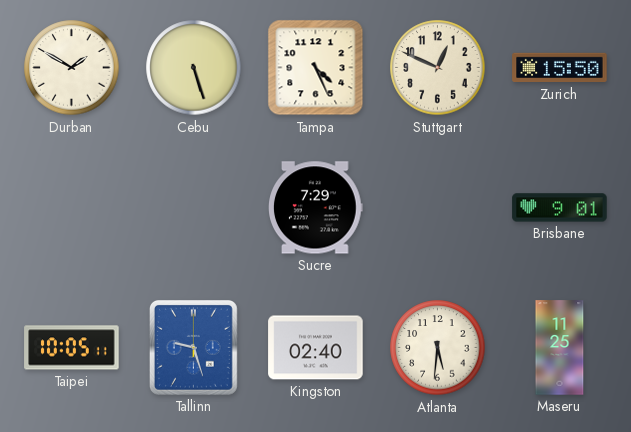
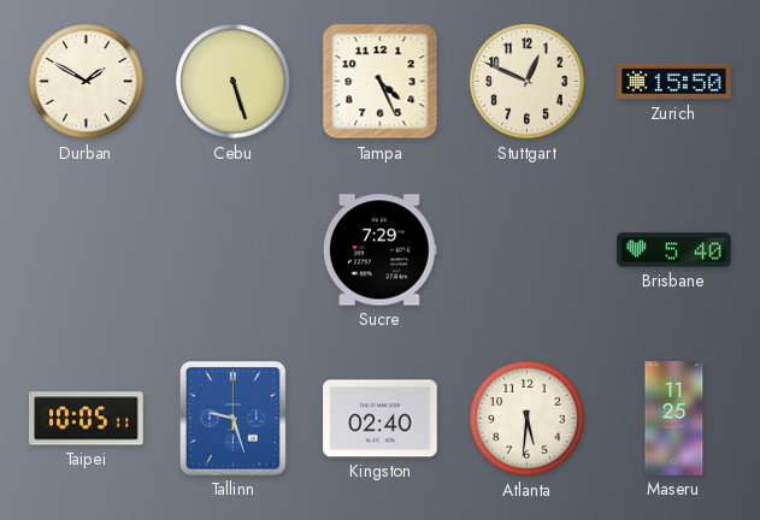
Brisbane: 9:01 -> 5:40
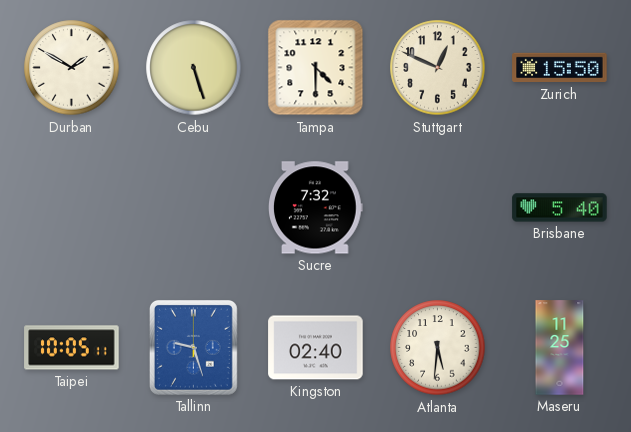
Tampa: 4:26 -> 4:30
Sucre: 7:29 -> 7:32
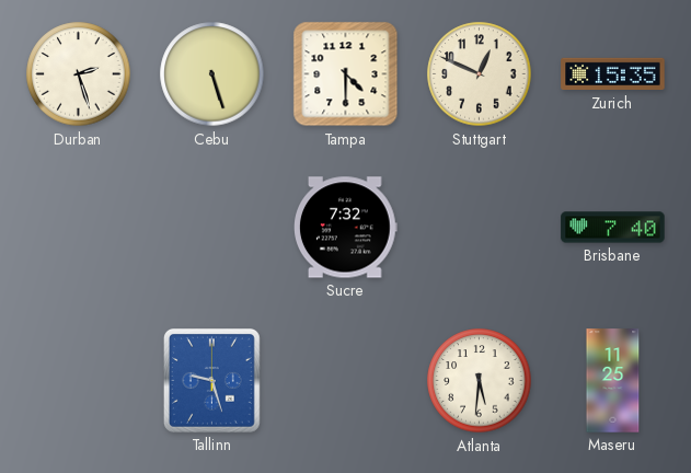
Durban: 1:50 -> 2:27
Zurich: 15:50 -> 15:35
Brisbane: 5:40 -> 7:40
Taipei: 10:05 -> none
Kingston: 02:40 -> none
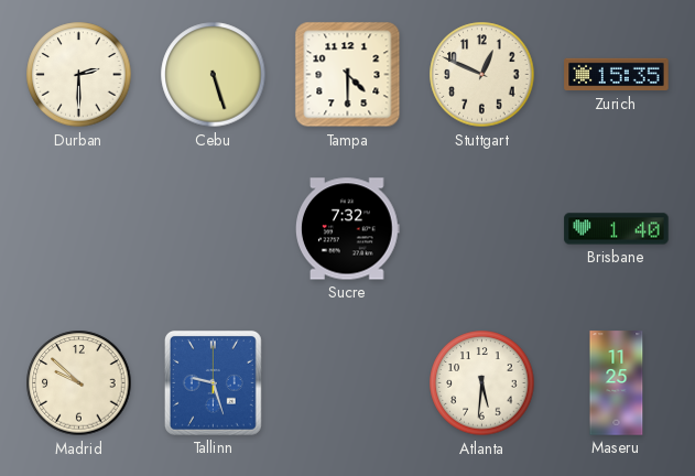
Durban: 2:27 -> 2:30
Brisbane: 7:40 -> 1:40
Madrid: none -> 9:52
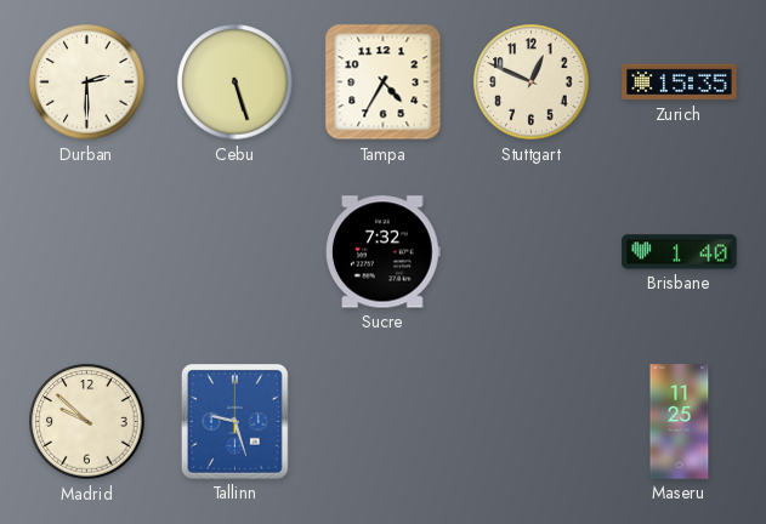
Tampa: 4:30 -> 4:35
Atlanta: 5:31 -> none
